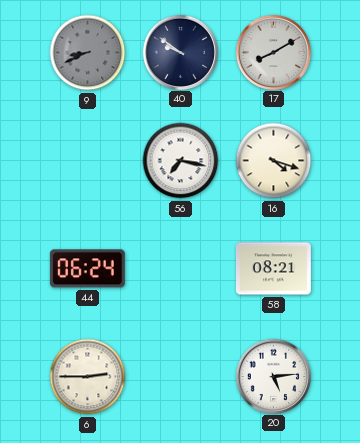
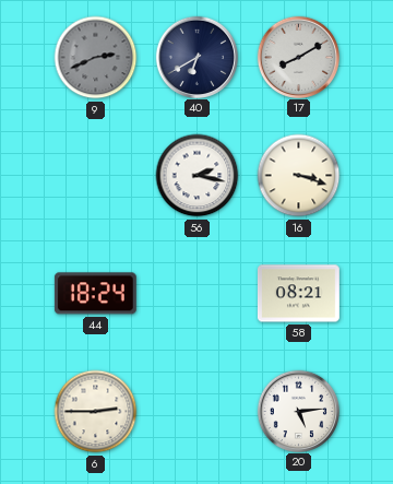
9: 8:41 -> 2:41
40: 9:51 -> 6:40
56: 7:17 -> 2:17
16: 4:18 -> 3:18
44: 06:24 -> 18:24
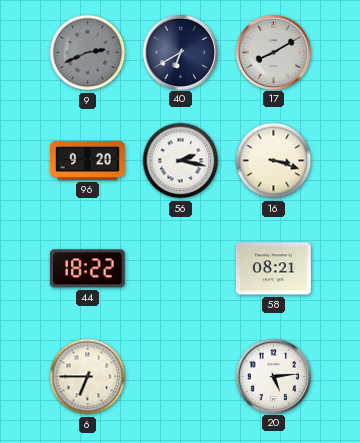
96: none -> 9:20
44: 18:24 -> 18:22
6: 2:45 -> 6:45
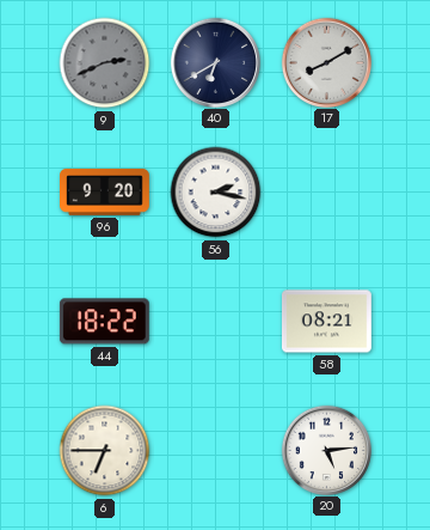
16: 3:18 -> none
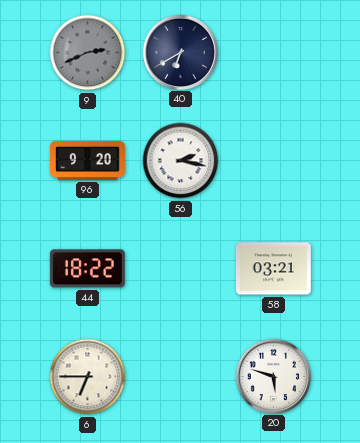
17: 8:10 -> none
58: 08:21 -> 03:21
20: 5:14 -> 5:48
